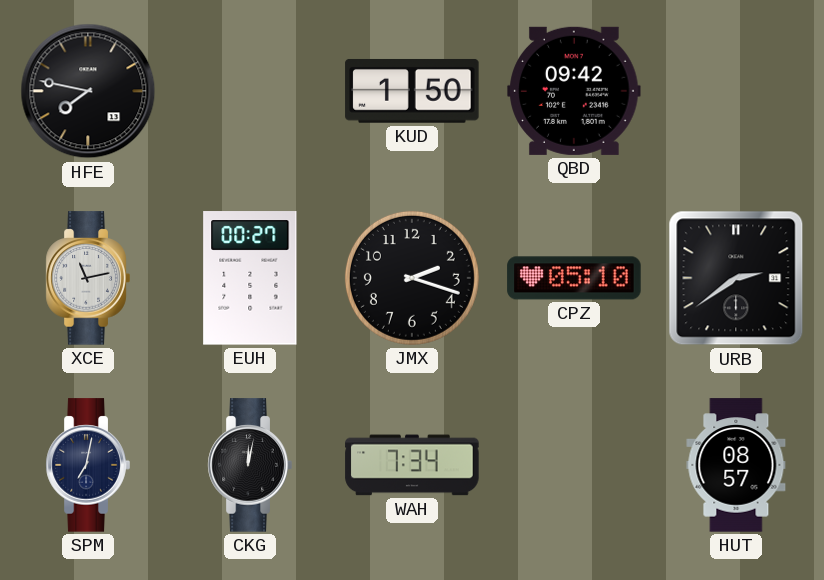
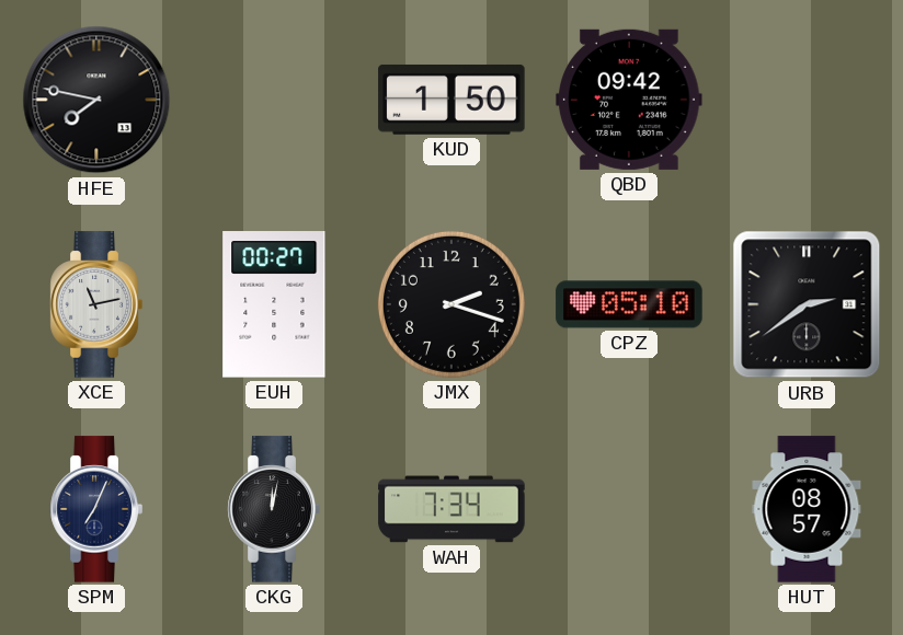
SPM: 7:02 -> 7:04
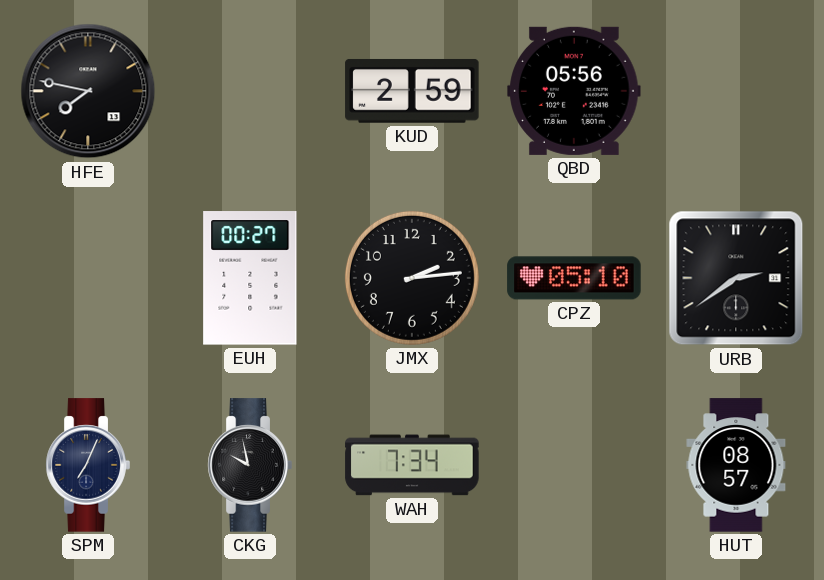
KUD: 1:50 -> 2:59
QBD: 09:42 -> 05:56
XCE: 11:13 -> none
JMX: 2:18 -> 2:14
CKG: 12:02 -> 9:58
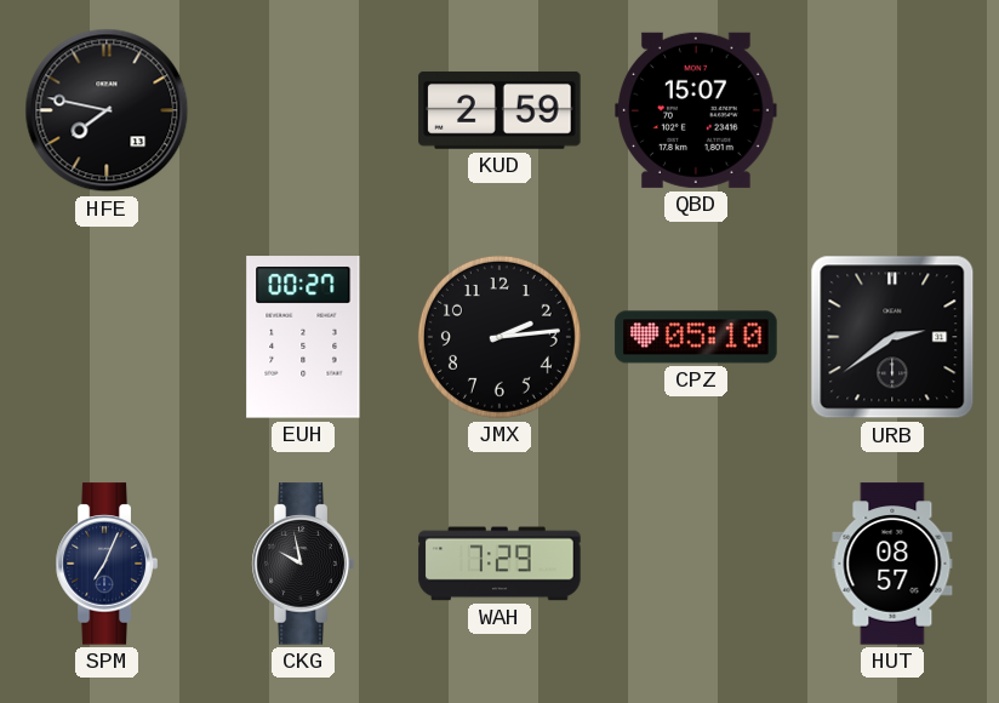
QBD: 05:56 -> 15:07
WAH: 7:34 -> 7:29
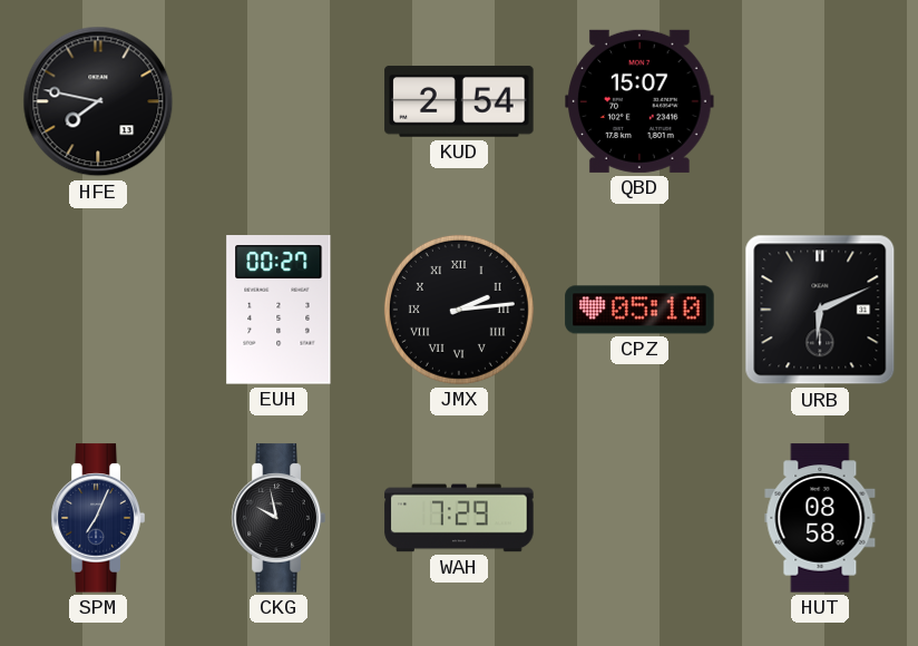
KUD: 2:59 -> 2:54
JMX numerals: Arabic -> Roman
URB: 2:39 -> 6:11
HUT: 08:57 -> 08:58
